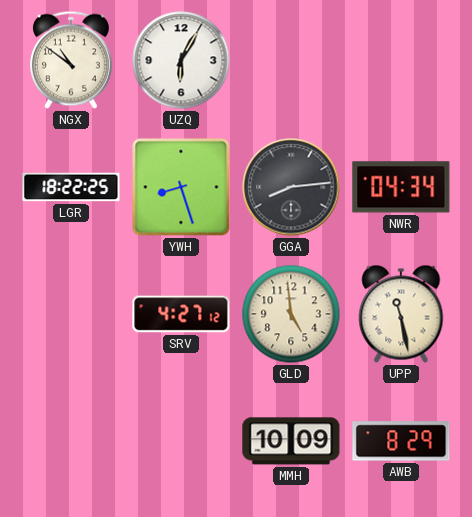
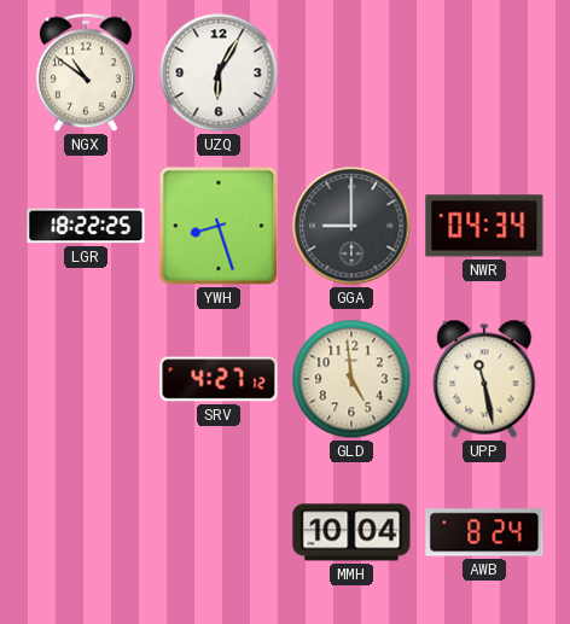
GGA: 8:14 -> 9:00
MMH: 10:09 -> 10:04
AWB: 8:29 -> 8:24
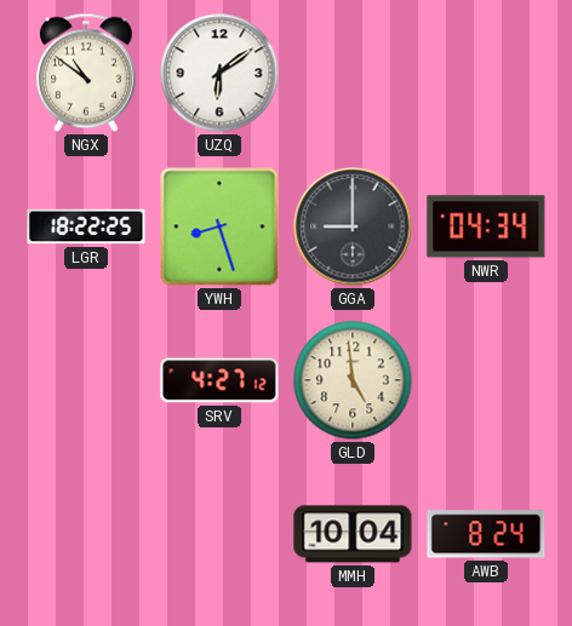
UZQ: 6:05 -> 6:09
UPP: 11:28 -> none
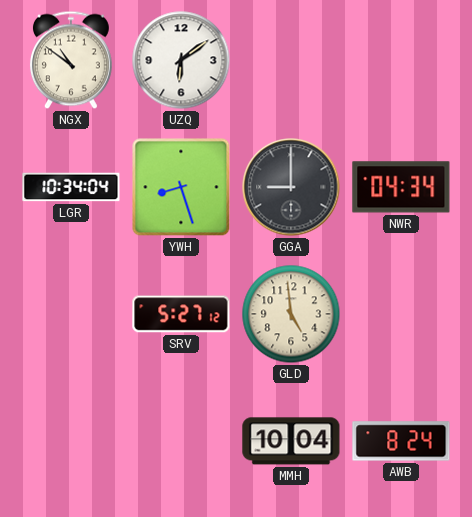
LGR: 18:22 -> 10:34
SRV: 4:27 -> 5:27
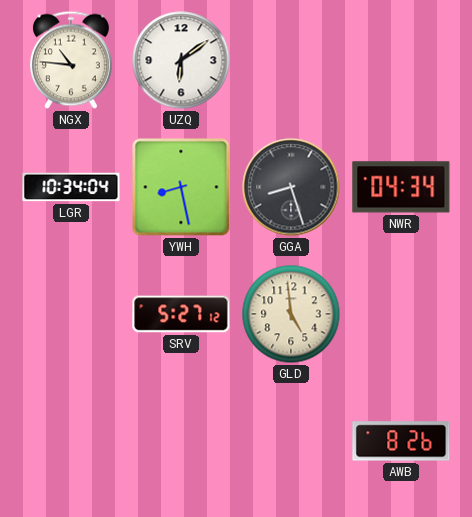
NGX: 10:51 -> 10:46
YWH: 8:27 -> 8:28
GGA: 9:00 -> 8:27
MMH: 10:04 -> none
AWB: 8:24 -> 8:26
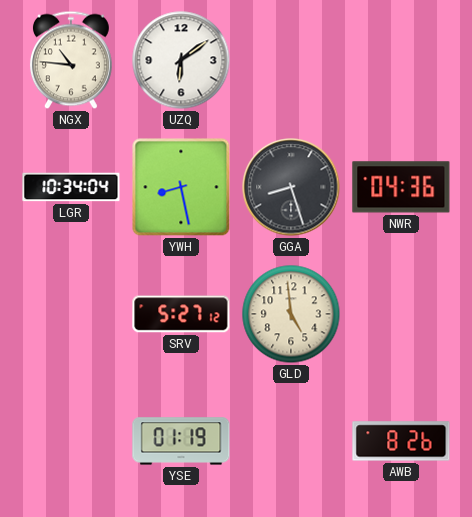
NWR: 04:34 -> 04:36
YSE: none -> 01:19
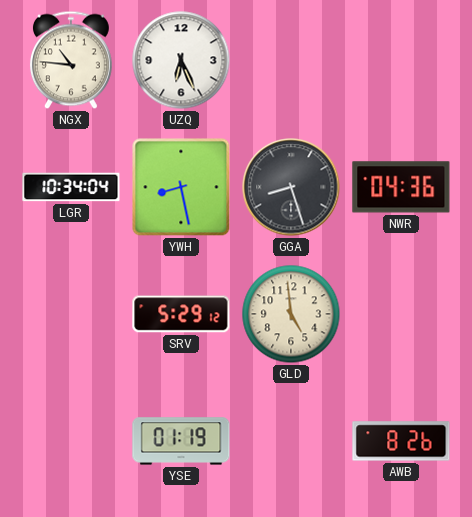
UZQ: 6:09 -> 6:26
SRV: 5:27 -> 5:29
